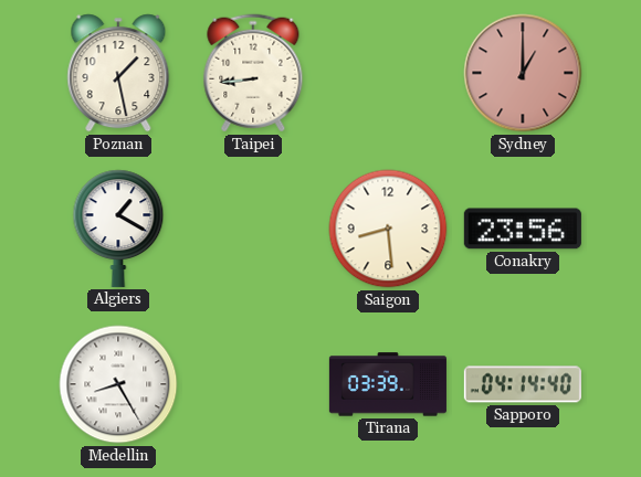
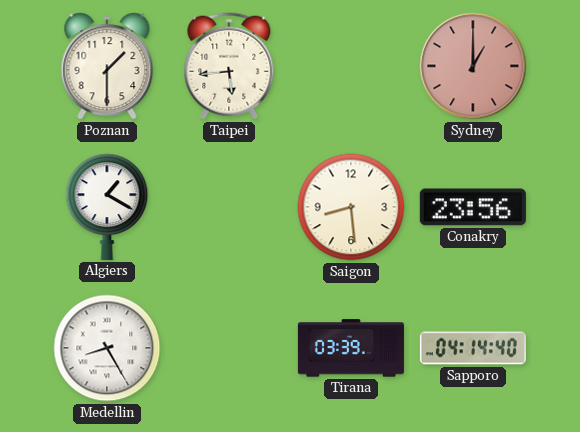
Poznan: 1:28 -> 1:30
Taipei: 8:44 -> 5:44
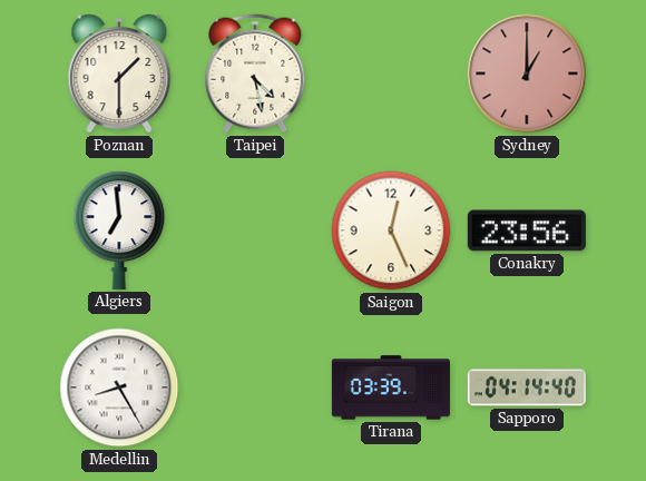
Taipei: 5:44 -> 4:28
Algiers: 1:20 -> 6:59
Saigon: 8:29 -> 12:26
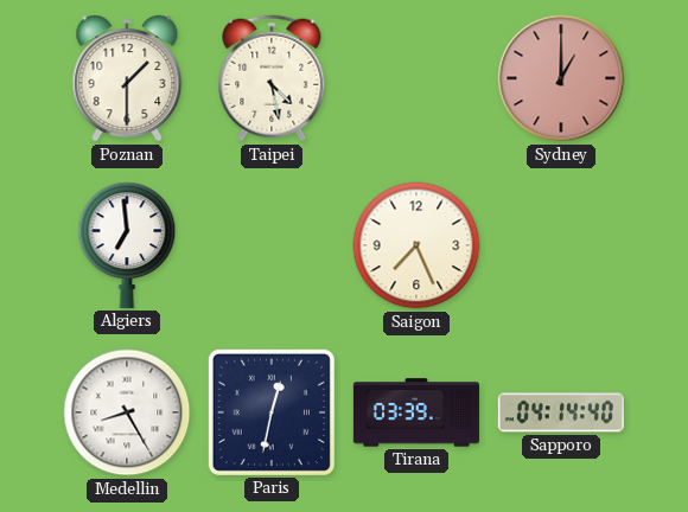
Saigon: 12:26 -> 7:26
Conakry: 23:56 -> none
Paris: none -> 12:32
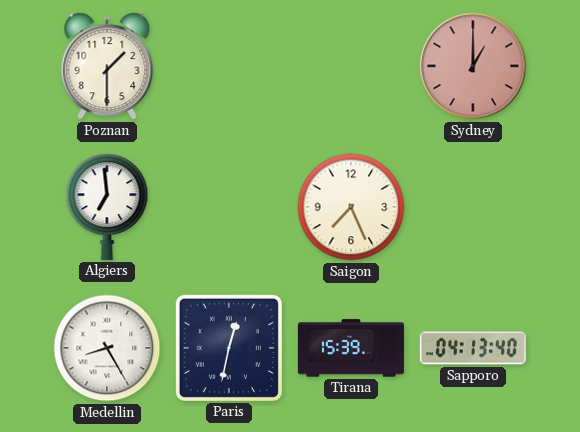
Taipei: 4:28 -> none
Tirana: 03:39 -> 15:39
Sapporo: 04:14 -> 04:13
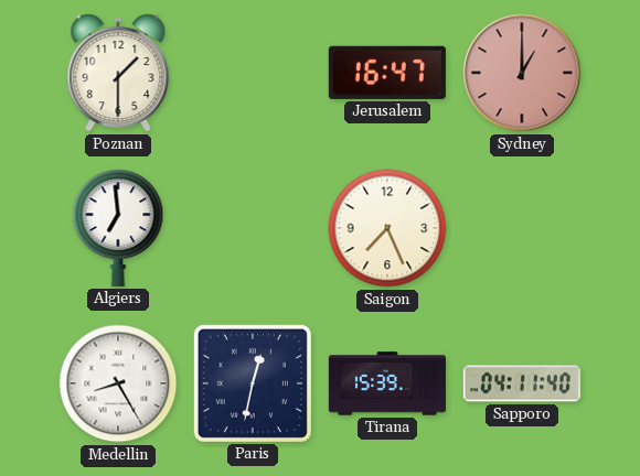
Jerusalem: none -> 16:47
Sapporo: 04:13 -> 04:11
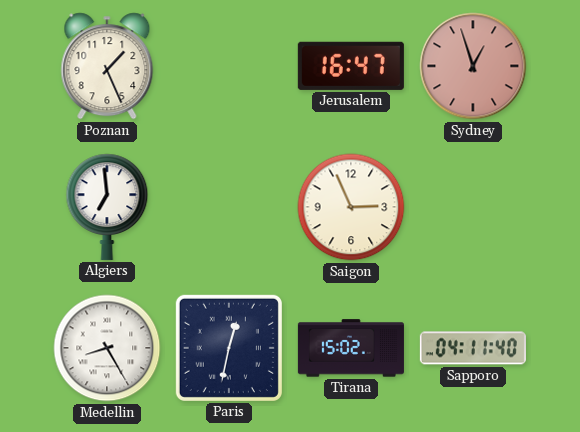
Poznan: 1:30 -> 1:26
Sydney: 1:00 -> 12:57
Saigon: 7:26 -> 2:56
Tirana: 15:39 -> 15:02
